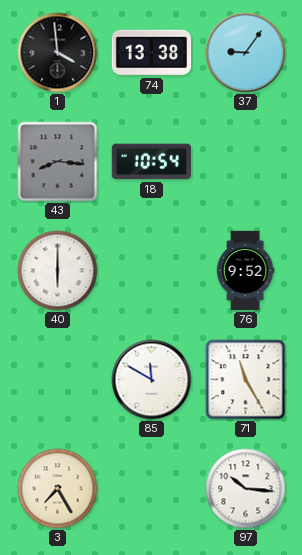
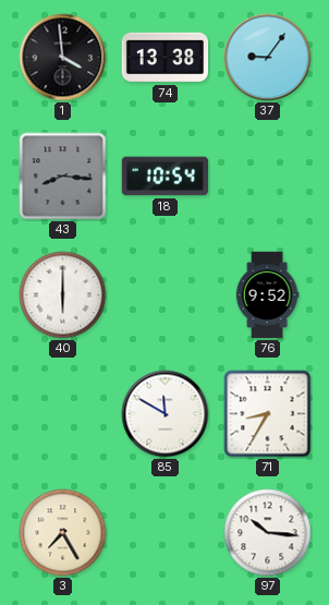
71: 11:25 -> 8:35
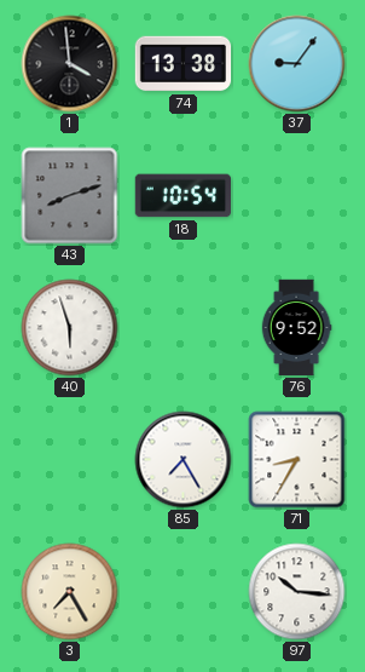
43: 8:16 -> 8:12
40: 6:00 -> 5:57
85: 11:50 -> 7:25
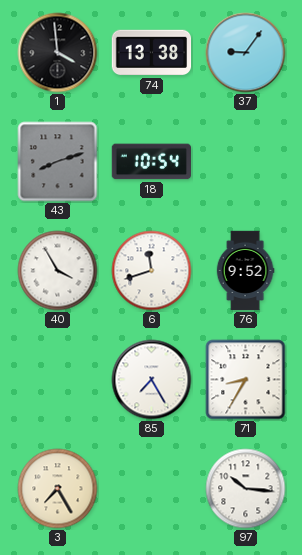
40: 5:57 -> 3:55
6: none -> 11:42
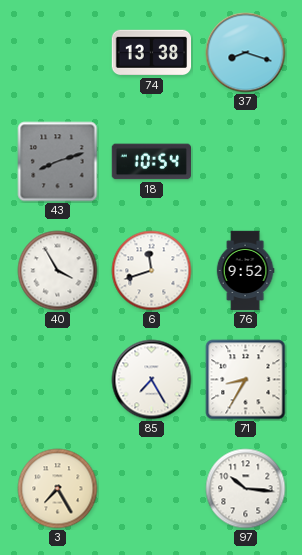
1: 3:59 -> none
37: 9:06 -> 8:18
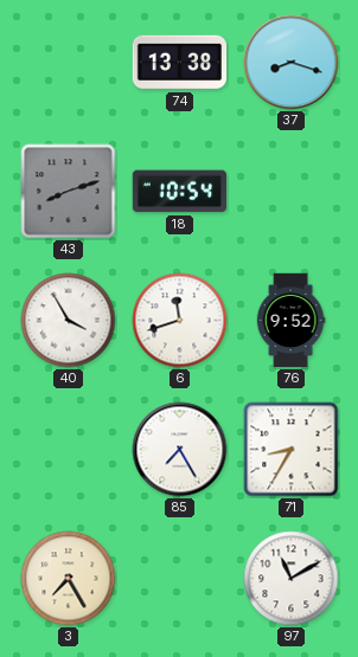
97: 10:16 -> 11:10
